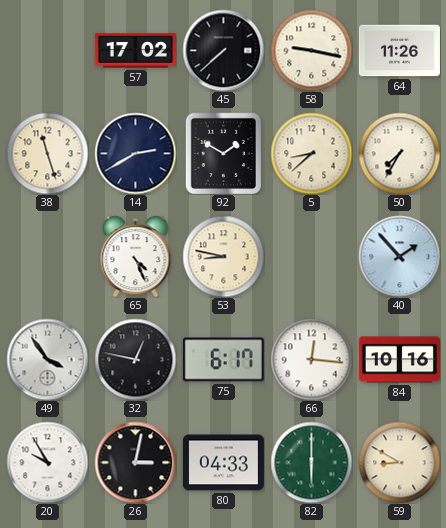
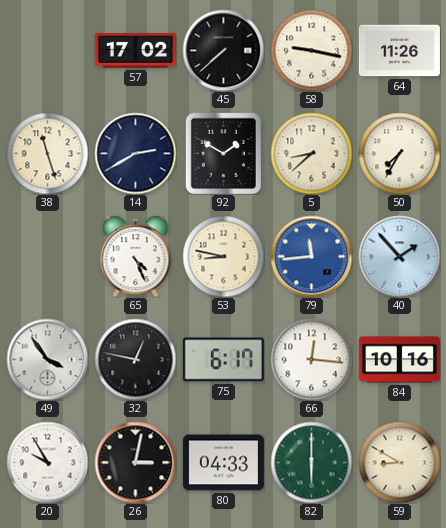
79: none -> 11:44
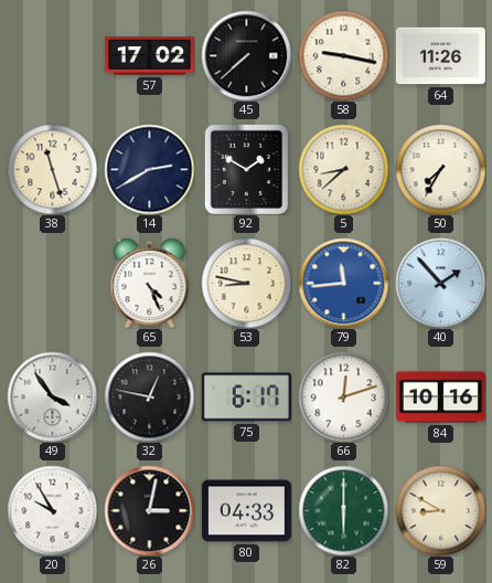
66: 12:16 -> 12:12
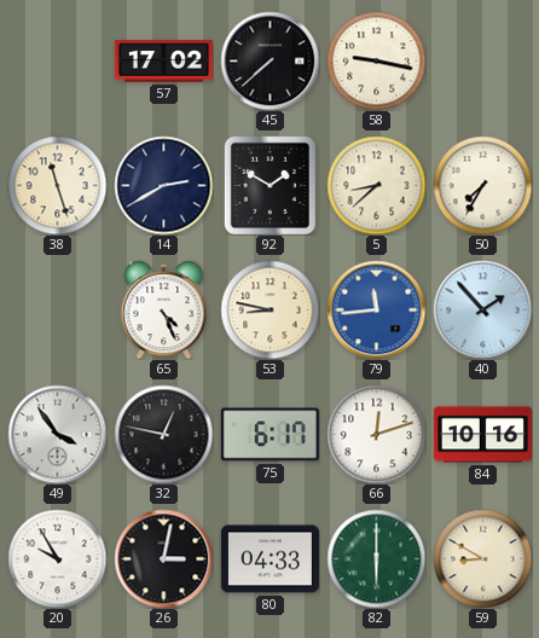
64: 11:26 -> none
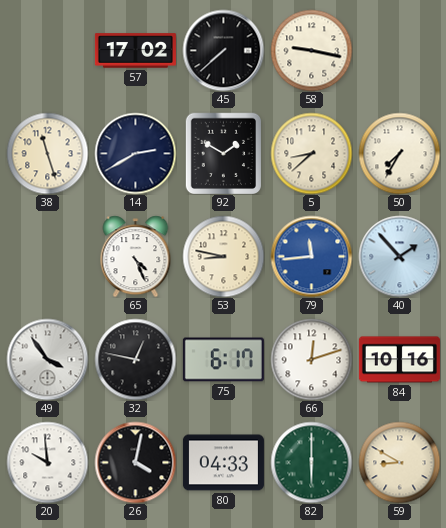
20: 9:55 -> 9:59
26: 3:02 -> 4:02
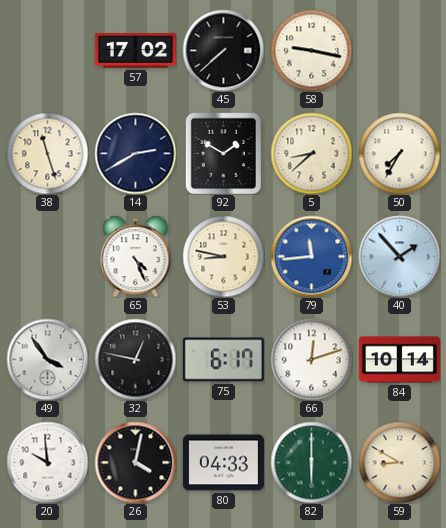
84: 10:16 -> 10:14
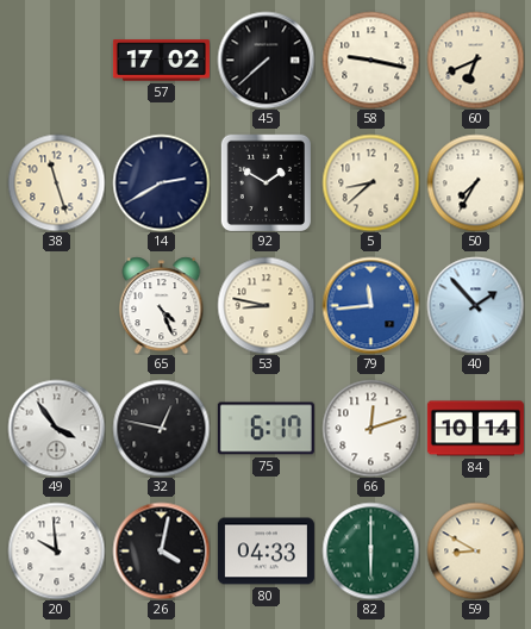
60: none -> 6:41
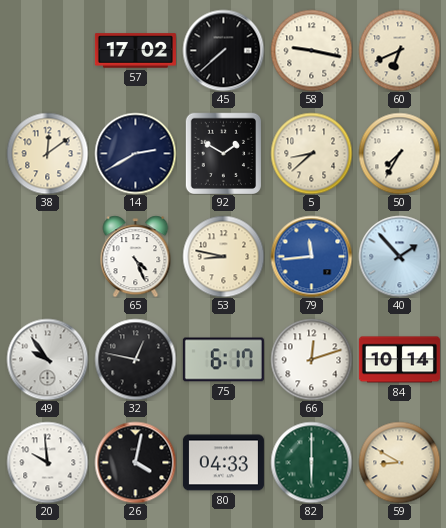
38: 11:27 -> 12:09
49: 3:54 -> 9:54
